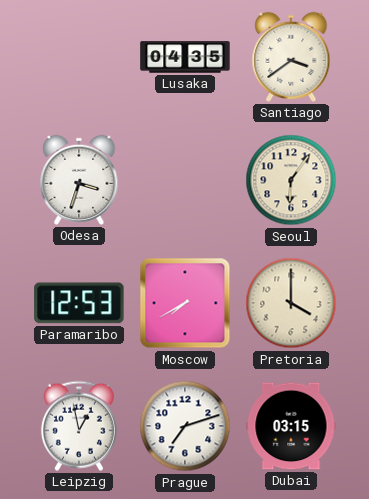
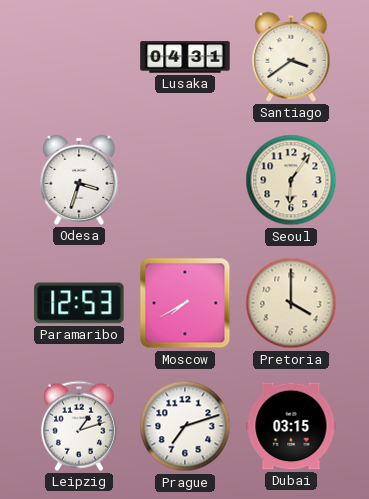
Lusaka: 04:35 -> 04:31
Leipzig: 12:58 -> 1:12
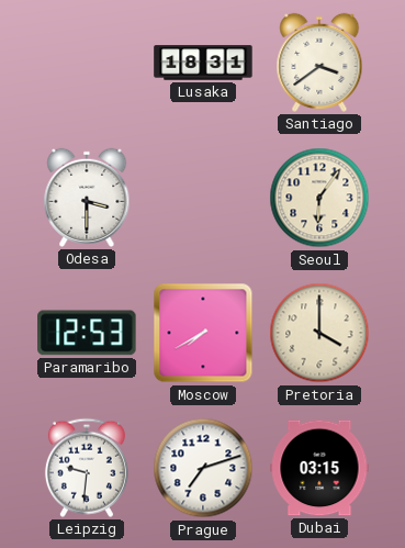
Lusaka: 04:31 -> 18:31
Odesa: 3:33 -> 3:30
Leipzig: 1:12 -> 9:31
